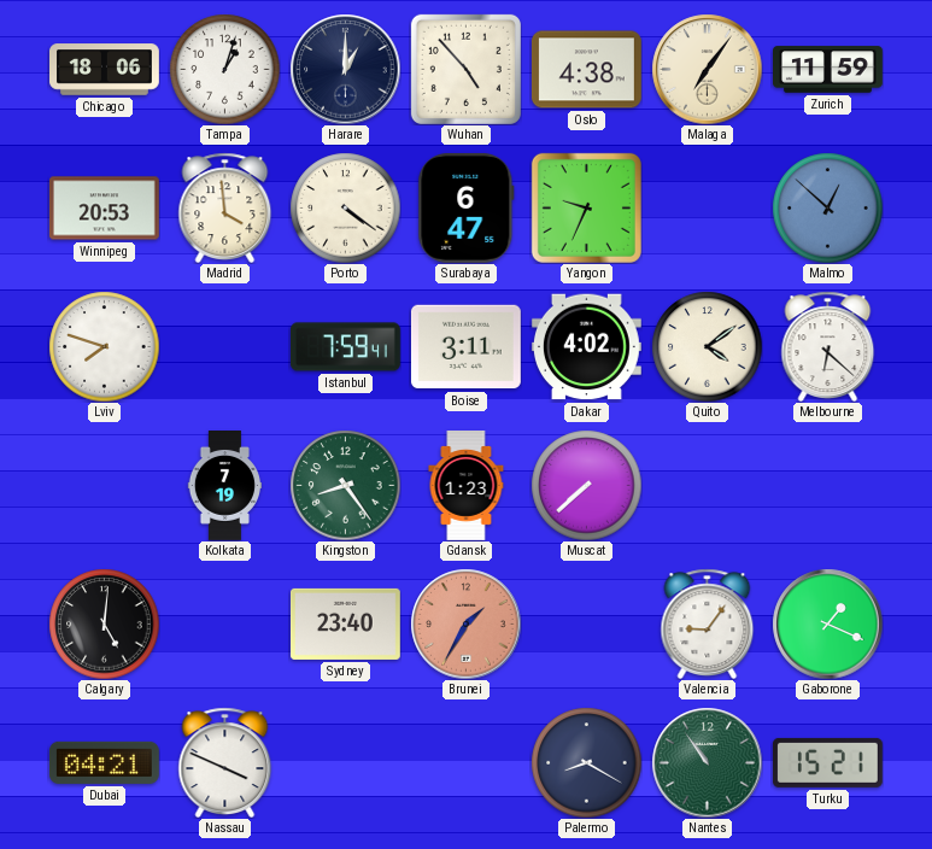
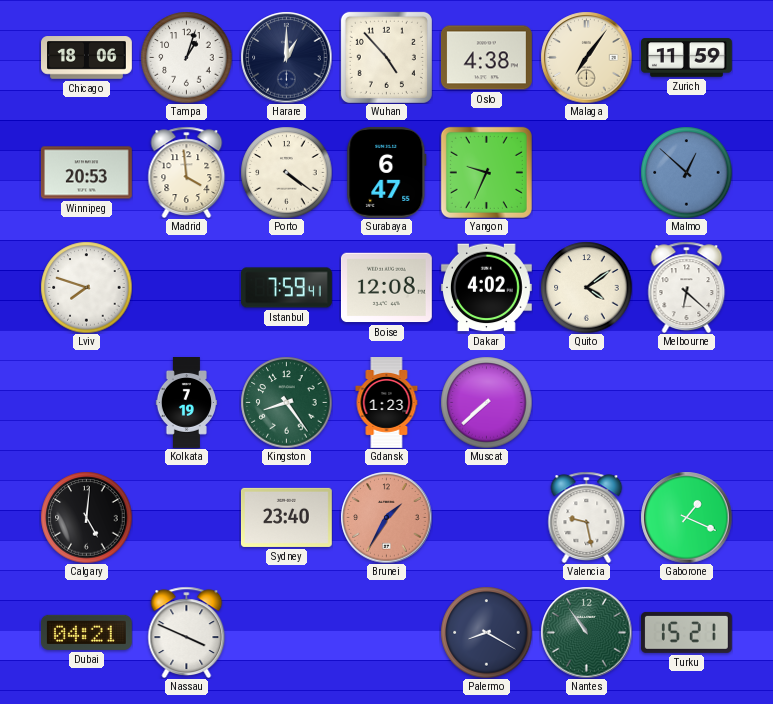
Boise: 3:11 -> 12:08
Valencia: 9:06 -> 9:28
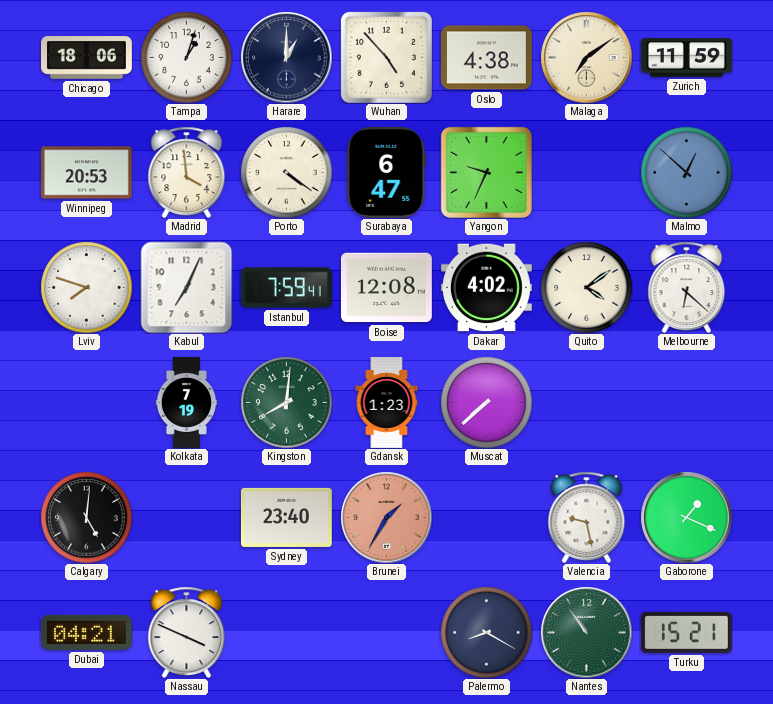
Malaga: 7:06 -> 7:09
Kabul: none -> 7:04
Kingston: 8:24 -> 8:01
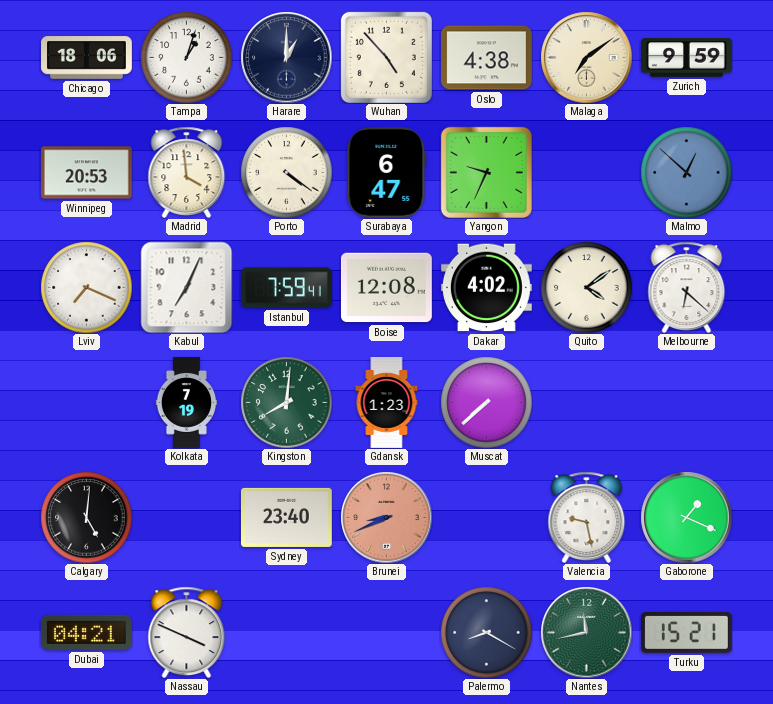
Zurich: 11:59 -> 9:59
Lviv: 7:48 -> 7:19
Brunei: 1:35 -> 8:41
Nantes: 10:54 -> 11:43
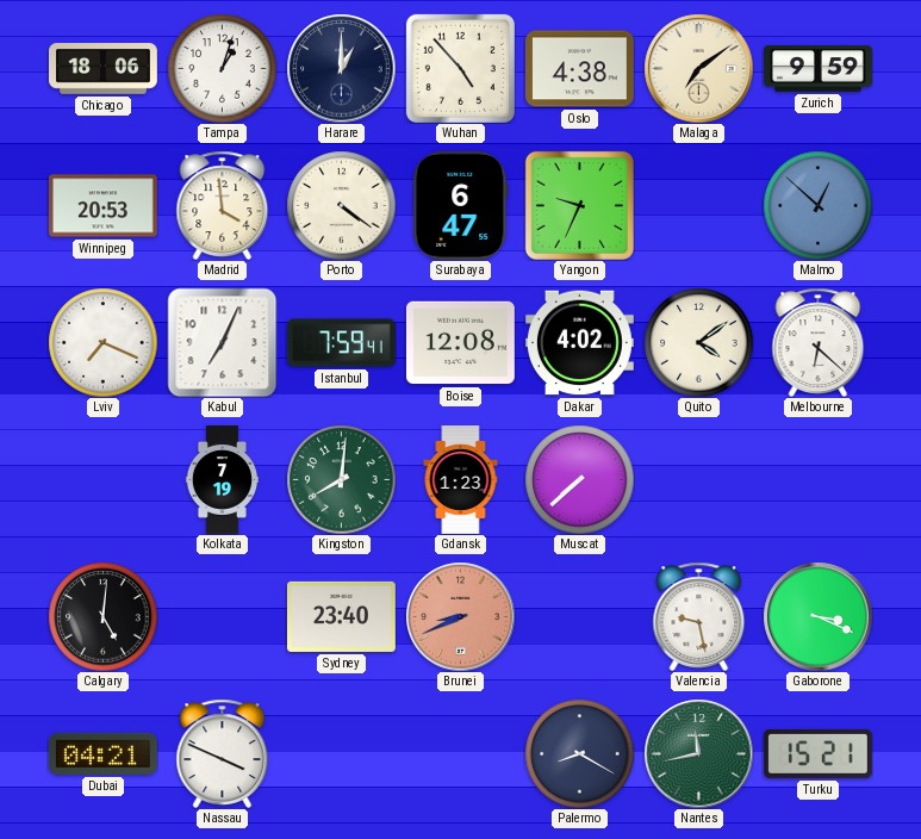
Gaborone: 1:19 -> 3:19
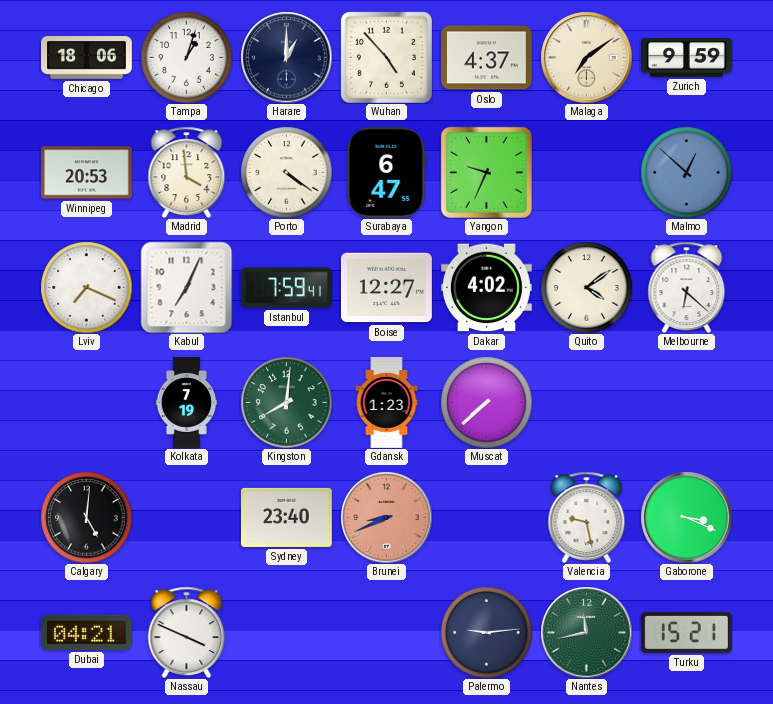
Oslo: 4:38 -> 4:37
Boise: 12:08 -> 12:27
Palermo: 8:20 -> 9:14
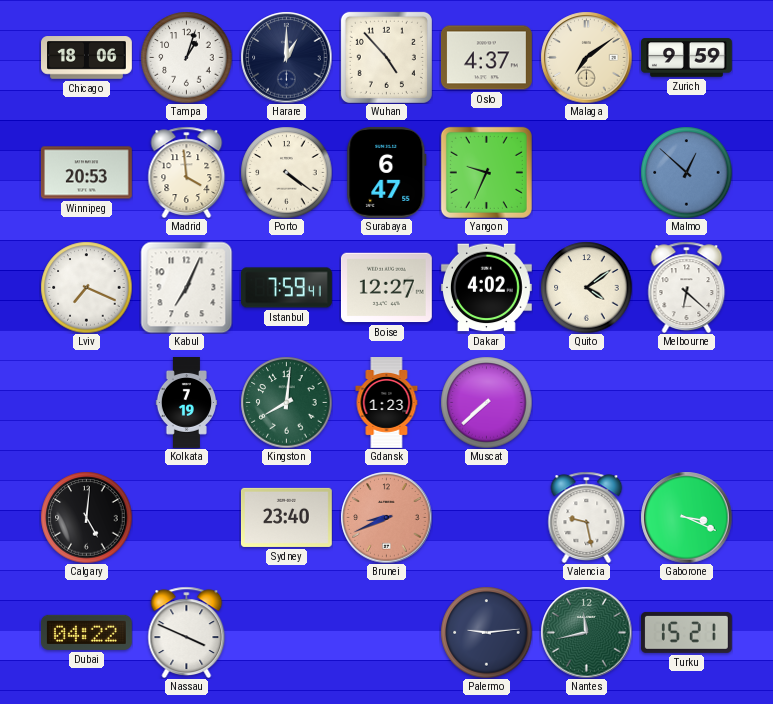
Dubai: 04:21 -> 04:22
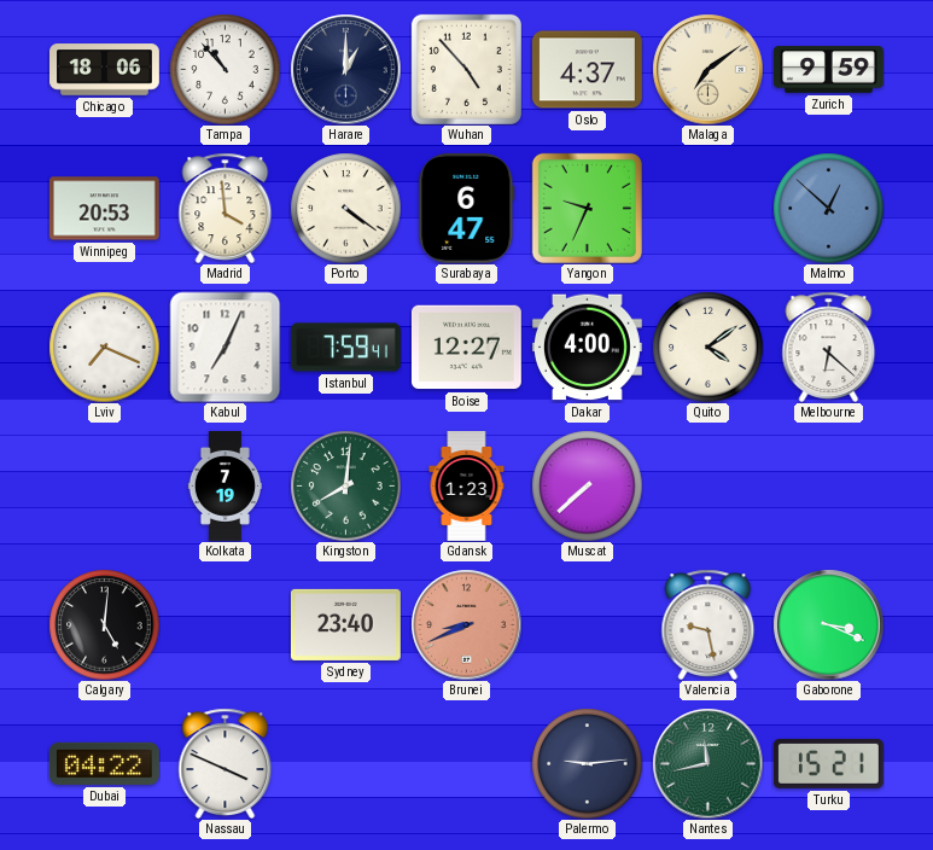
Tampa: 1:03 -> 10:53
Dakar: 4:02 -> 4:00
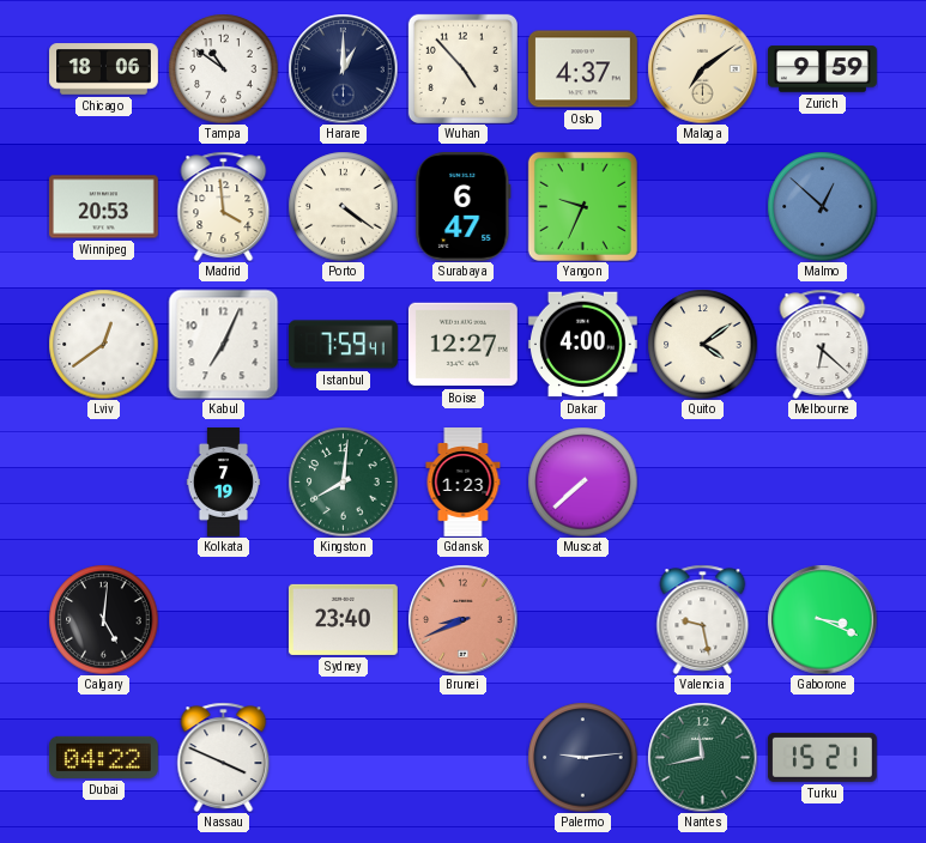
Tampa: 10:53 -> 10:51
Lviv: 7:19 -> 12:39
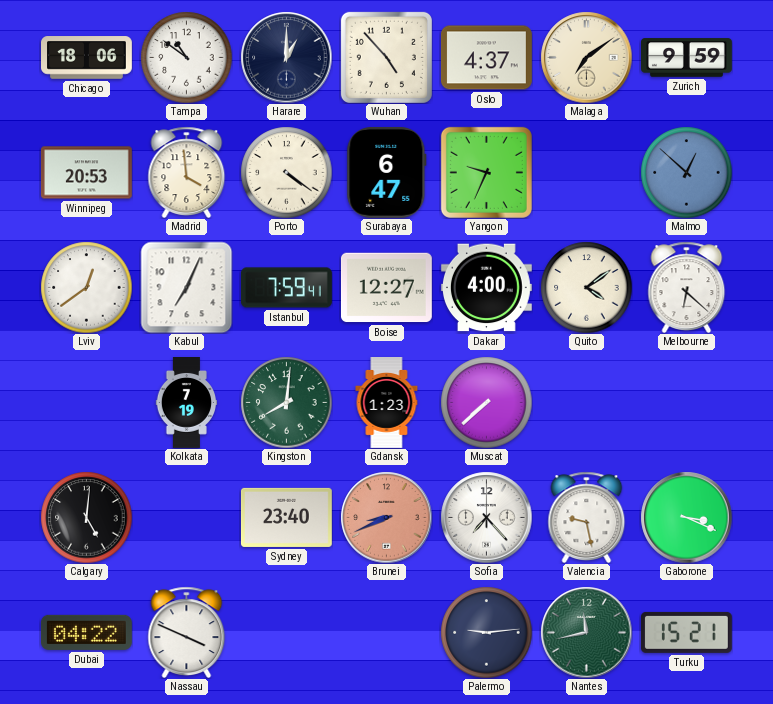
Sofia: none -> 7:23
